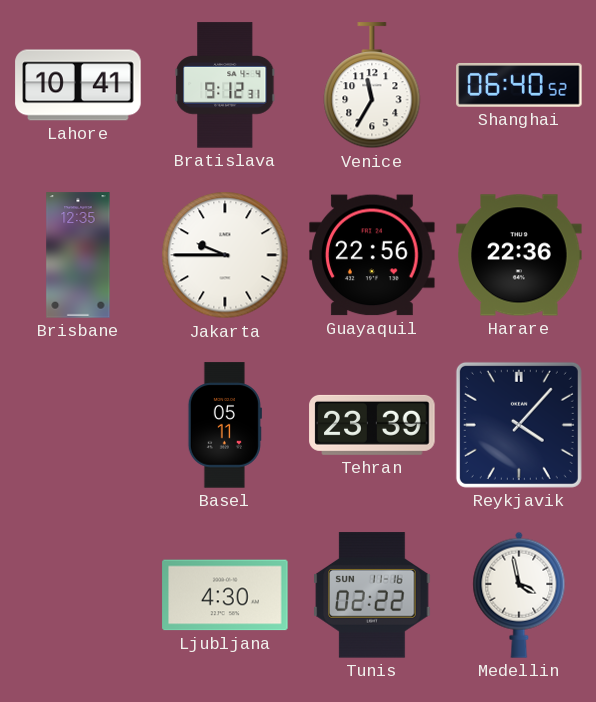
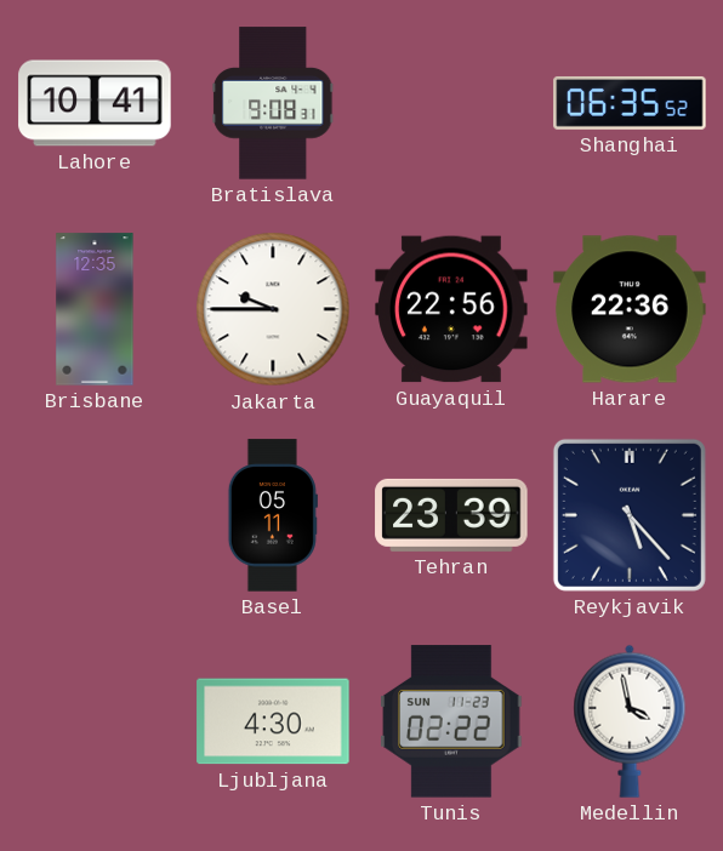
Bratislava: 9:12 -> 9:08
Venice: 11:35 -> none
Shanghai: 06:40 -> 06:35
Reykjavik: 4:07 -> 5:23
Tunis date: SUN 11-16 -> SUN 11-23
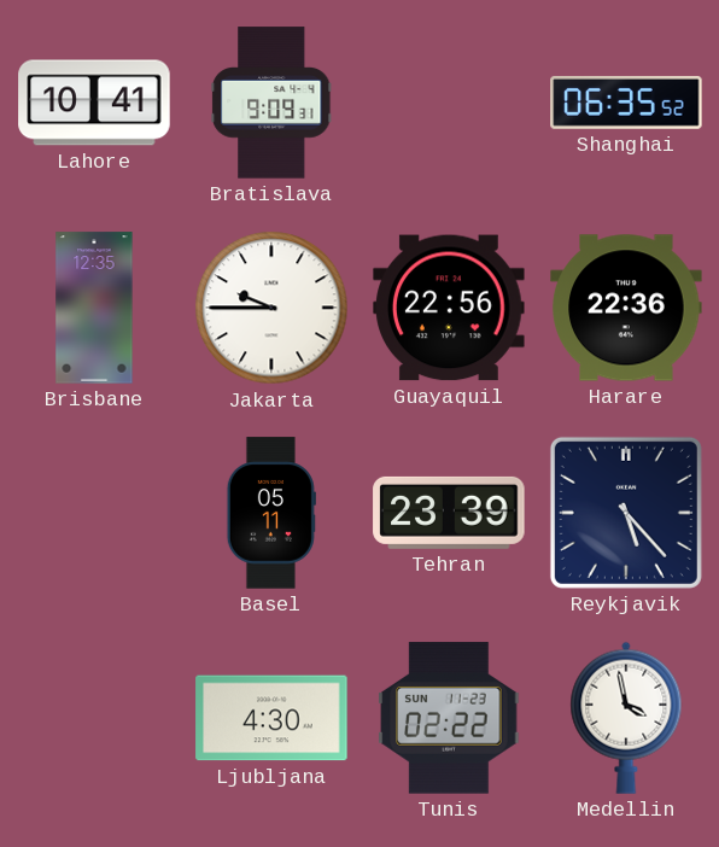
Bratislava: 9:08 -> 9:09
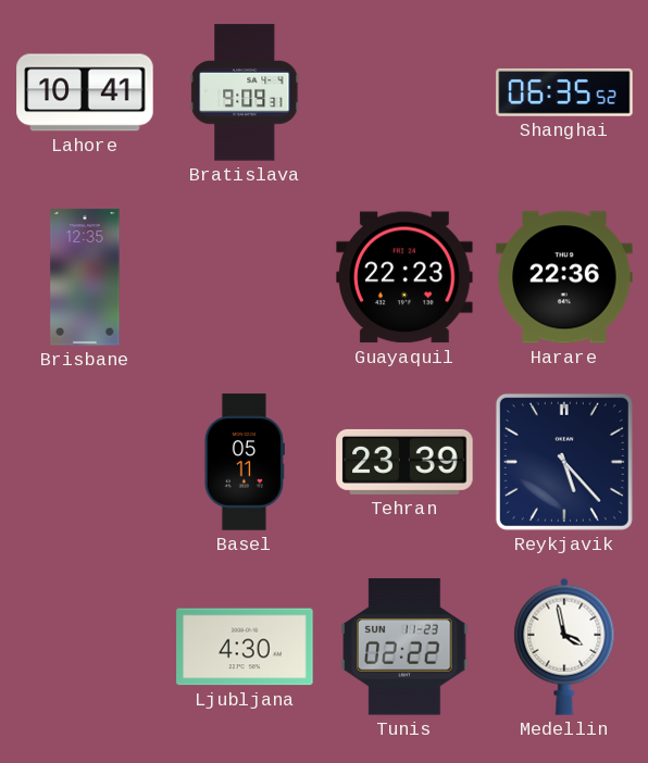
Jakarta: 9:45 -> none
Guayaquil: 22:56 -> 22:23
